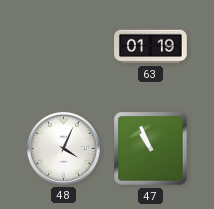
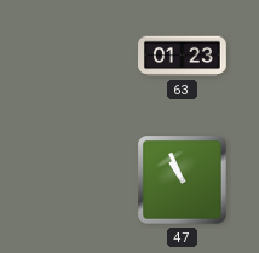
63: 01:19 -> 01:23
48: 4:04 -> none
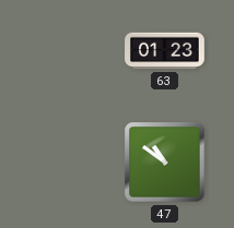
47: 10:56 -> 10:51
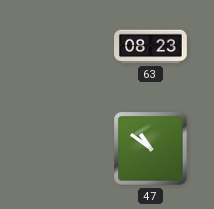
63: 01:23 -> 08:23
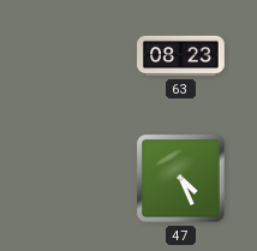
47: 10:51 -> 4:26
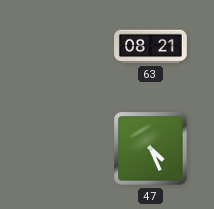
63: 08:23 -> 08:21
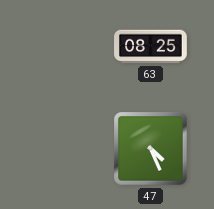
63: 08:21 -> 08:25
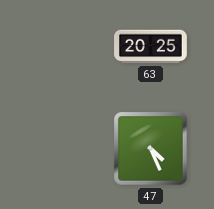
63: 08:25 -> 20:25
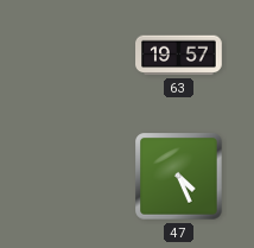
63: 20:25 -> 19:57
